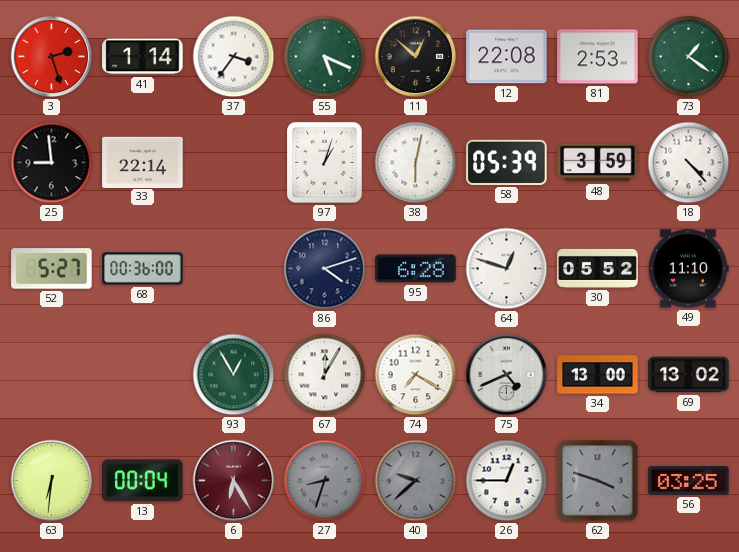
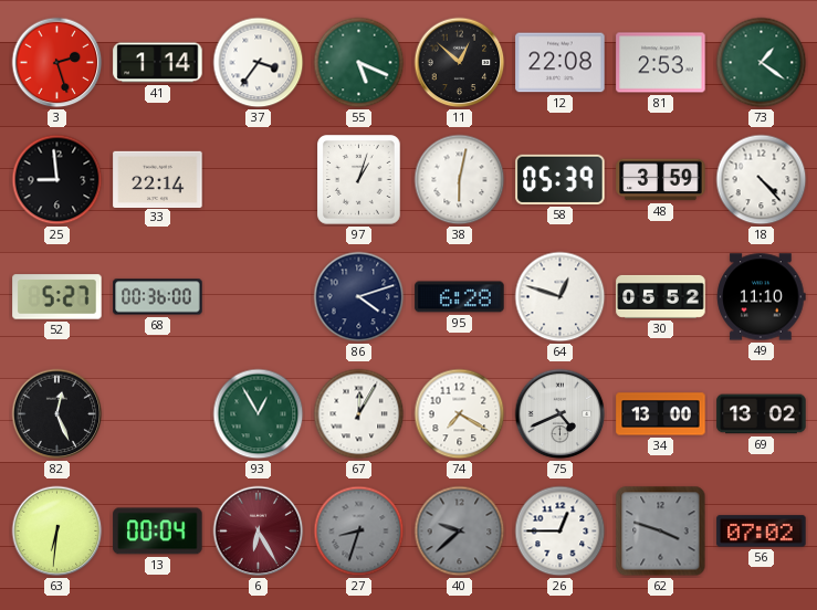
82: none -> 12:26
56: 03:25 -> 07:02
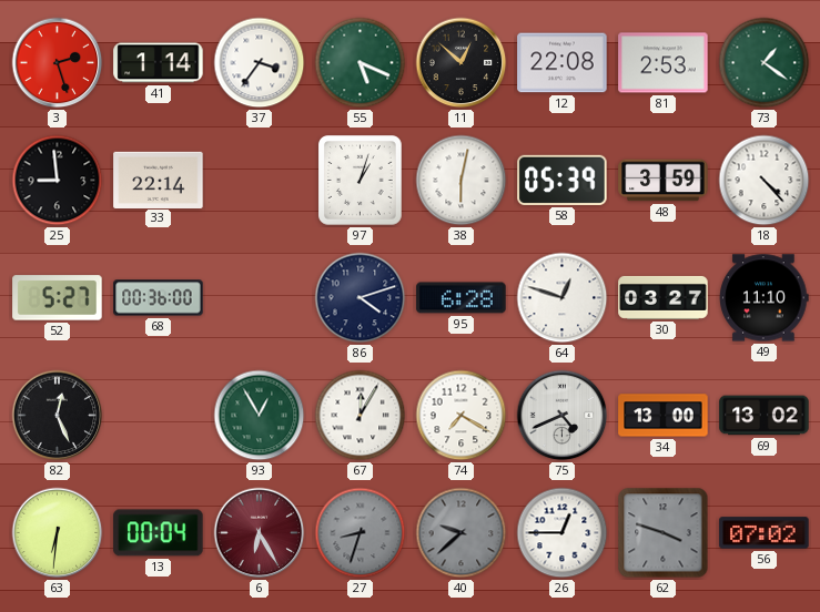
30: 05:52 -> 03:27
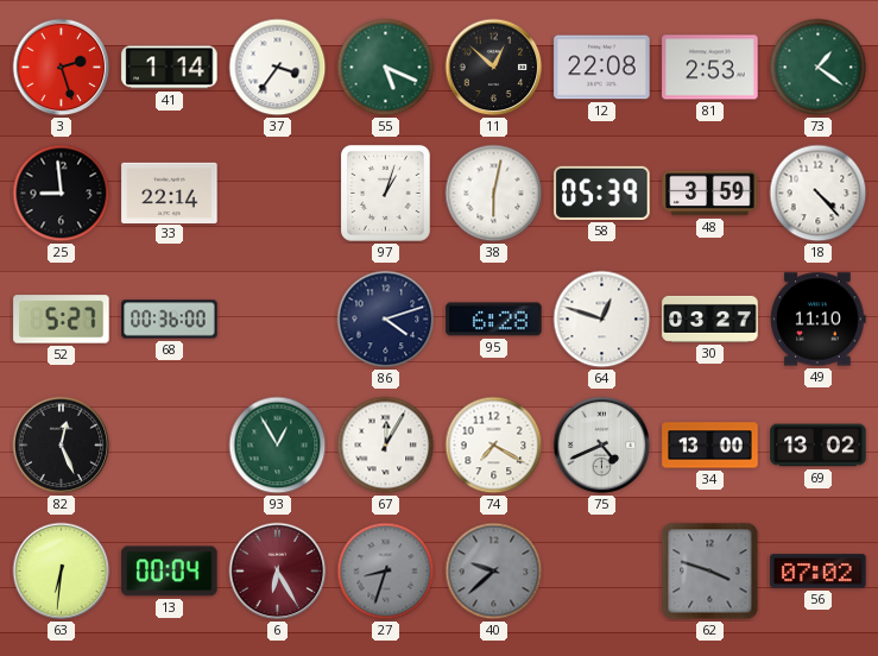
26: 12:45 -> none
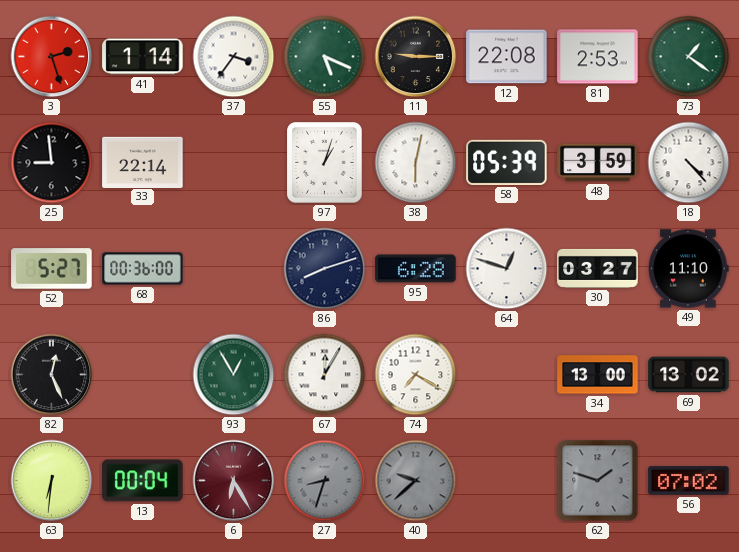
11: 12:52 -> 9:15
86: 4:12 -> 8:12
75: 4:41 -> none
62: 3:48 -> 1:48
